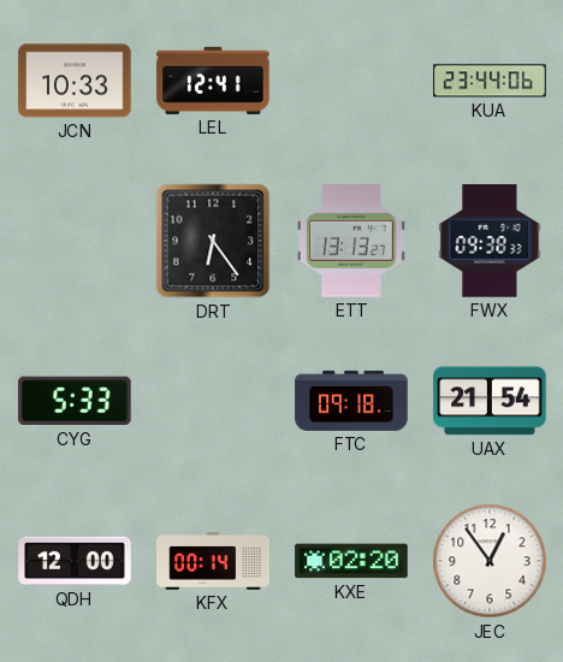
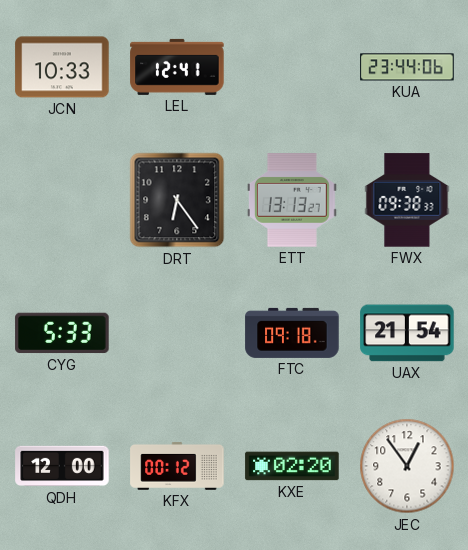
KFX: 00:14 -> 00:12
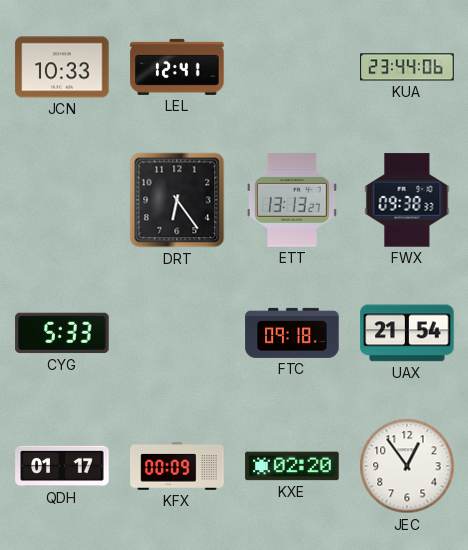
QDH: 12:00 -> 01:17
KFX: 00:12 -> 00:09
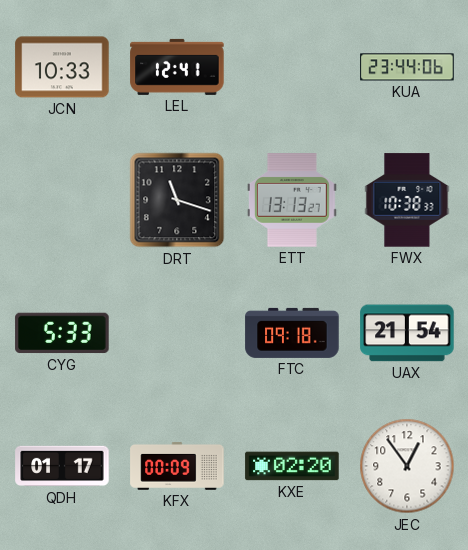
DRT: 6:24 -> 11:18
FWX: 09:38 -> 10:38
